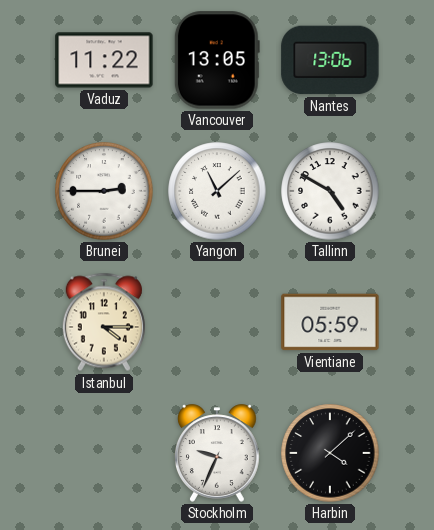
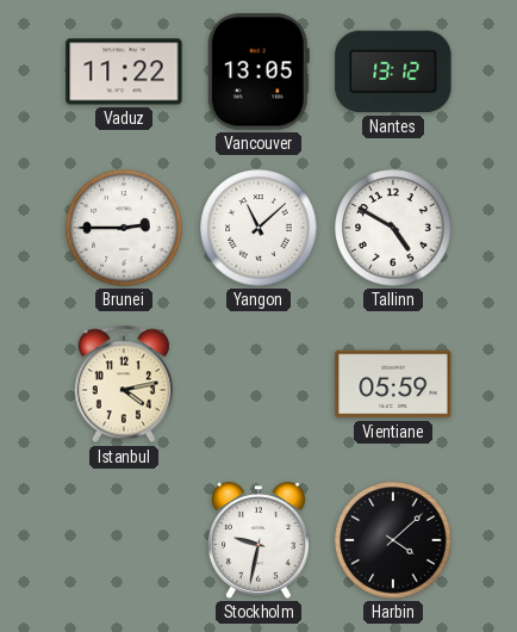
Nantes: 13:06 -> 13:12
Istanbul: 4:15 -> 4:13
Stockholm: 9:34 -> 9:32
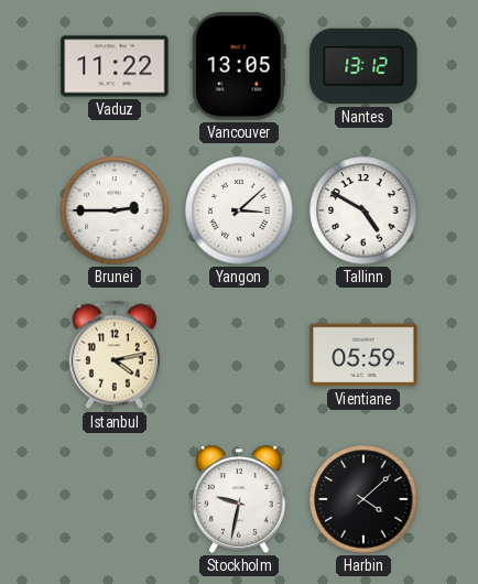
Yangon: 11:08 -> 3:08
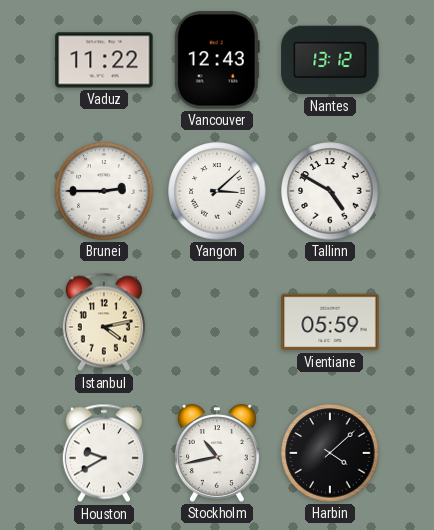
Vancouver: 13:05 -> 12:43
Houston: none -> 9:40
Stockholm: 9:32 -> 10:43
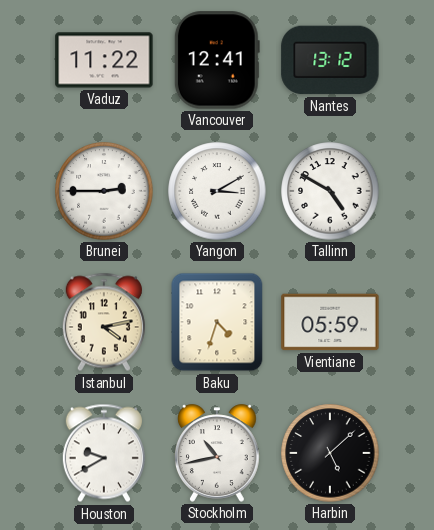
Vancouver: 12:43 -> 12:41
Yangon: 3:08 -> 3:10
Baku: none -> 4:33
Harbin: 4:08 -> 5:08
